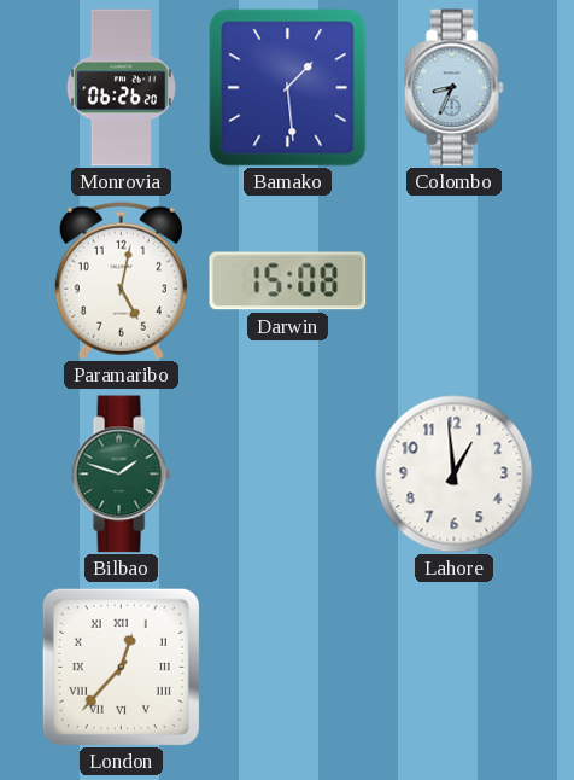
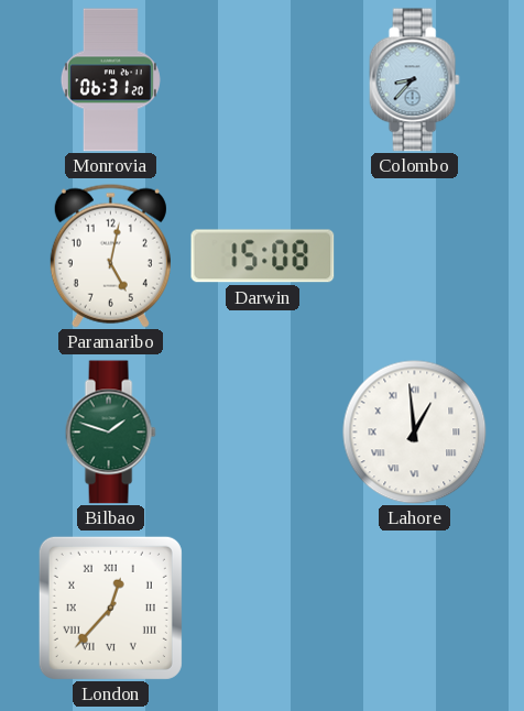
Monrovia: 06:26 -> 06:31
Bamako: 1:29 -> none
Colombo: 8:34 -> 8:37
Lahore numerals: Arabic -> Roman
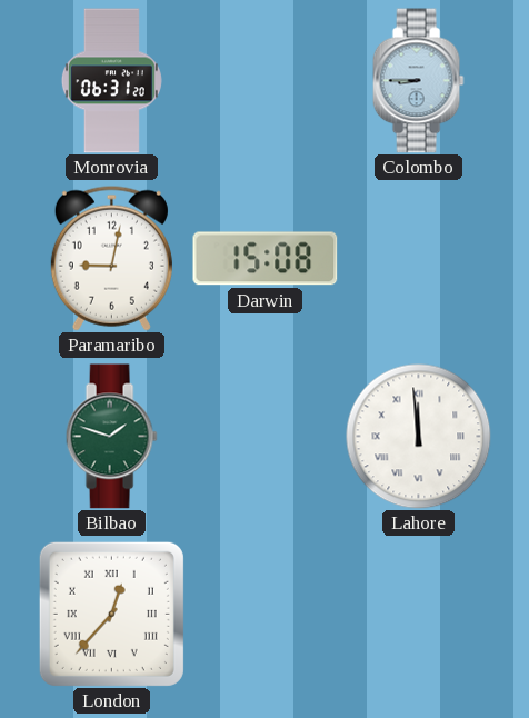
Colombo: 8:37 -> 8:45
Paramaribo: 5:02 -> 9:02
Lahore: 12:59 -> 11:59
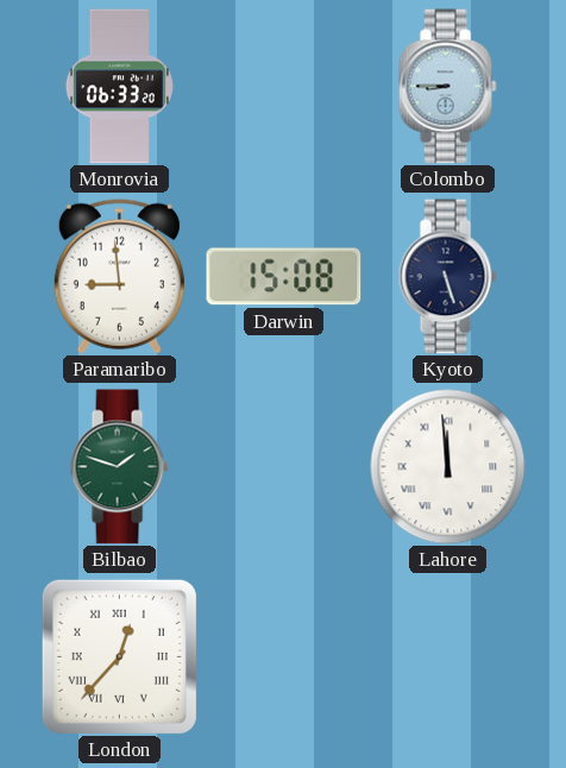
Monrovia: 06:31 -> 06:33
Paramaribo: 9:02 -> 8:59
Kyoto: none -> 5:27
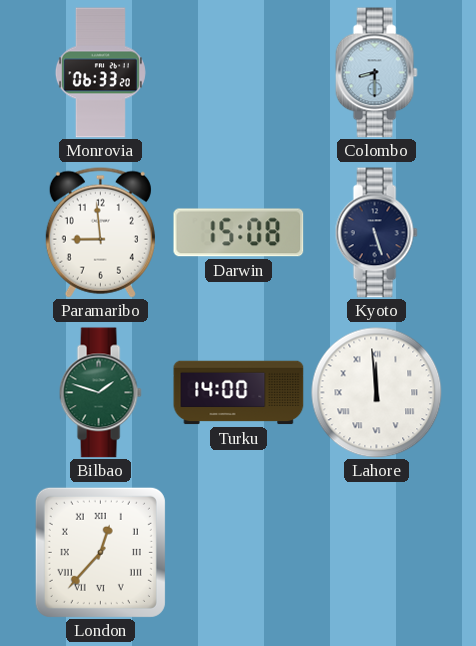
Colombo: 8:45 -> 8:30
Turku: none -> 14:00
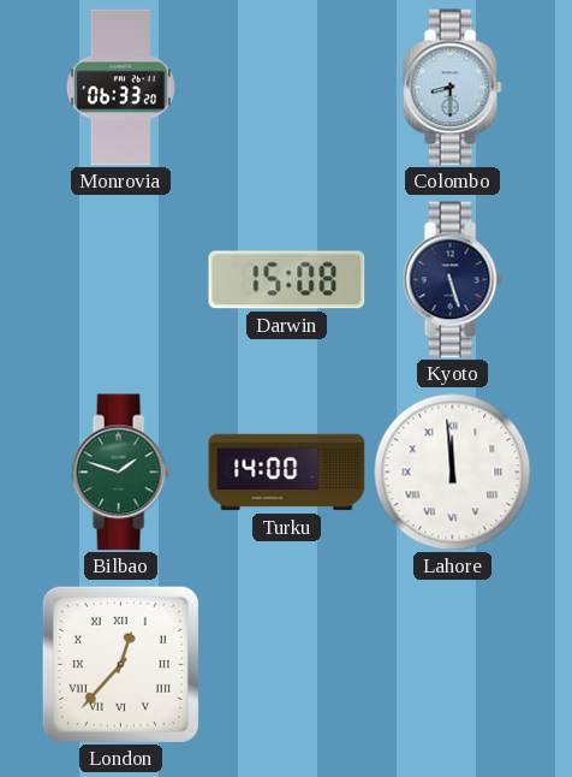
Paramaribo: 8:59 -> none
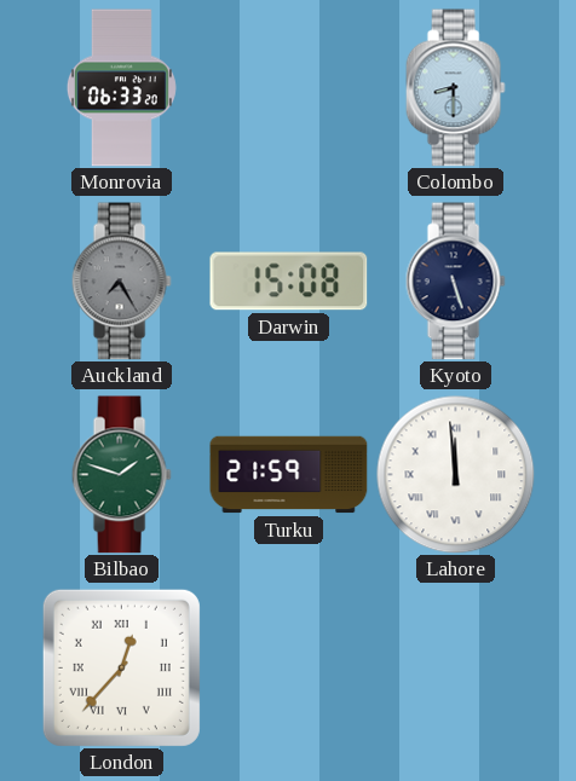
Auckland: none -> 7:25
Turku: 14:00 -> 21:59
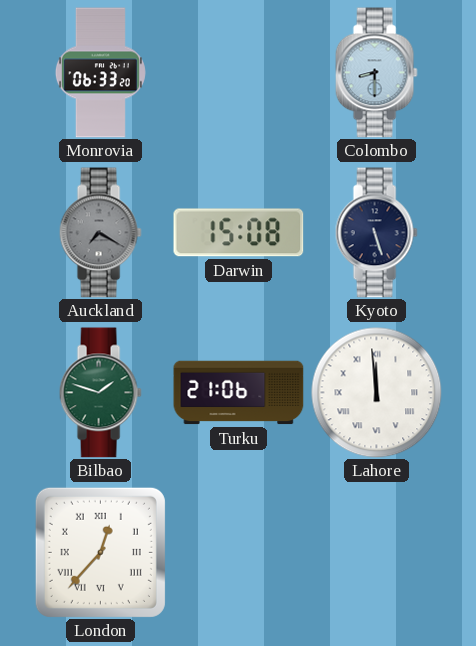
Auckland: 7:25 -> 7:20
Turku: 21:59 -> 21:06
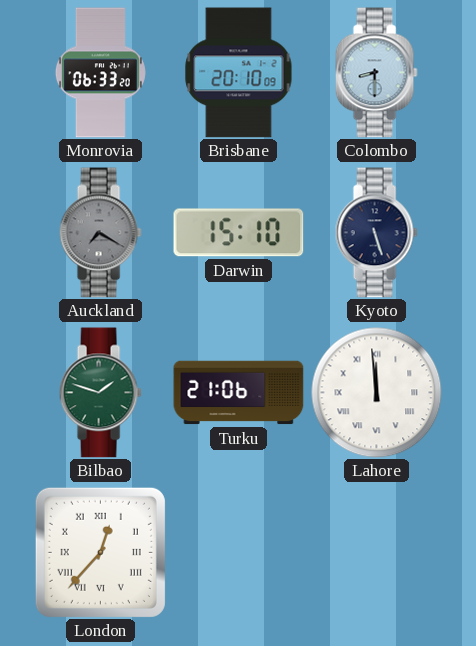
Brisbane: none -> 20:10
Darwin: 15:08 -> 15:10
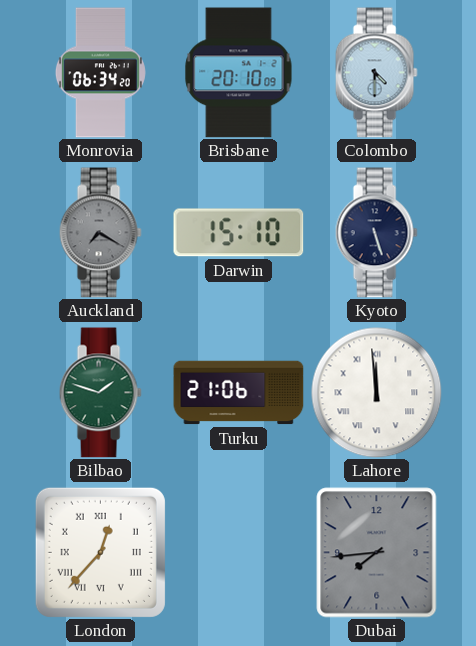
Monrovia: 06:33 -> 06:34
Colombo: 8:30 -> 4:30
Dubai: none -> 7:44
